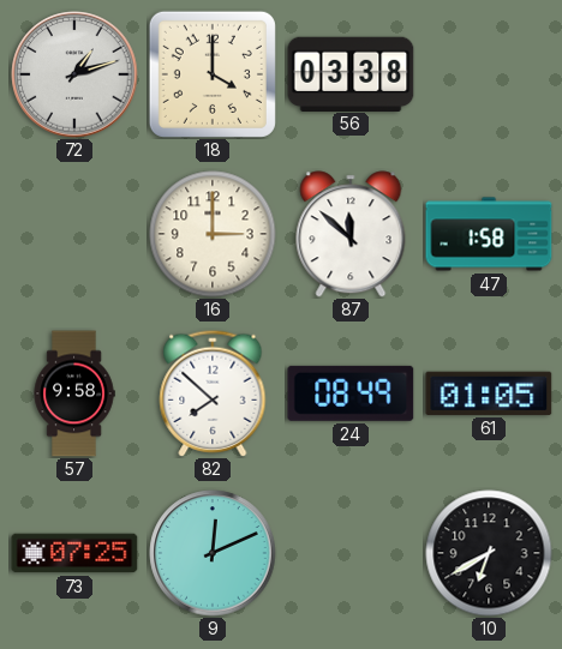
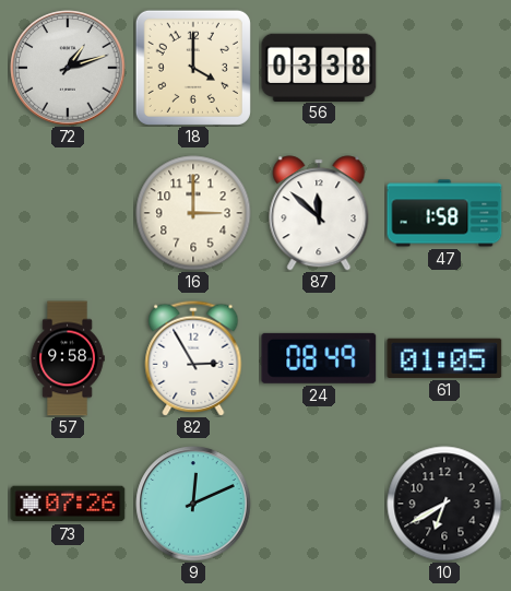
82: 7:52 -> 2:55
73: 07:25 -> 07:26
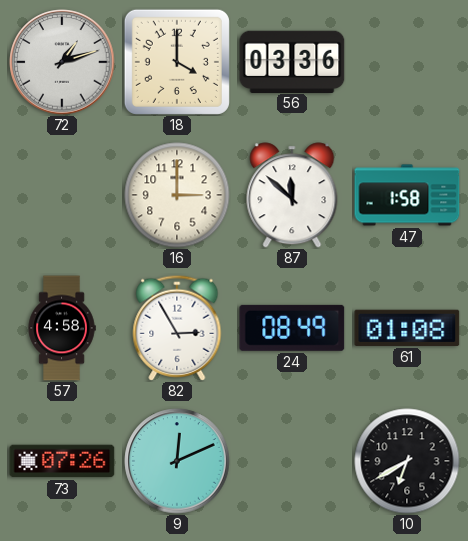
56: 03:38 -> 03:36
57: 9:58 -> 4:58
61: 01:05 -> 01:08
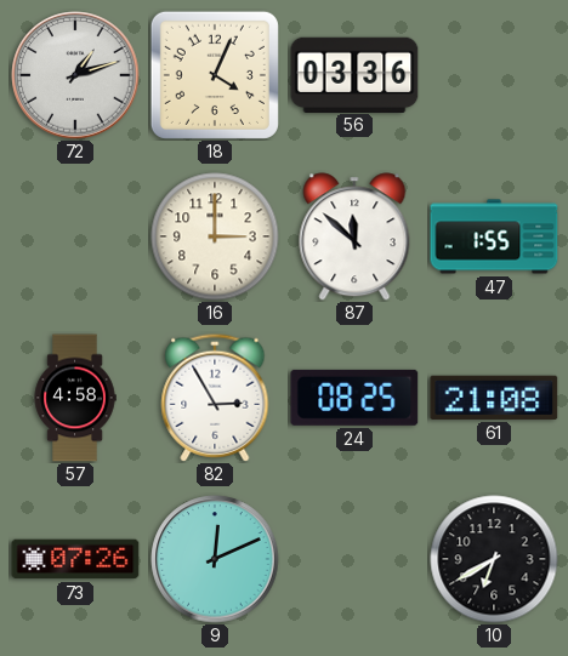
18: 4:00 -> 4:04
47: 1:58 -> 1:55
24: 08:49 -> 08:25
61: 01:08 -> 21:08
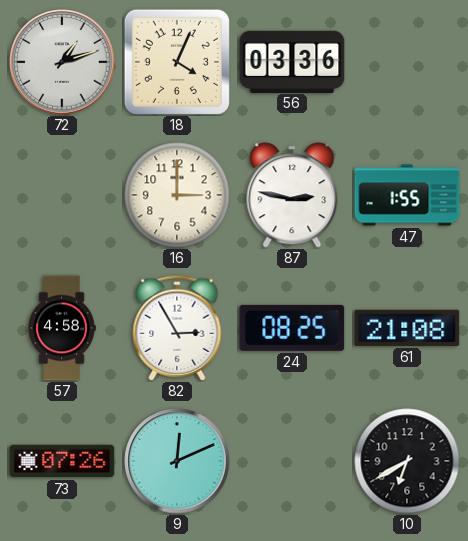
87: 11:52 -> 2:47
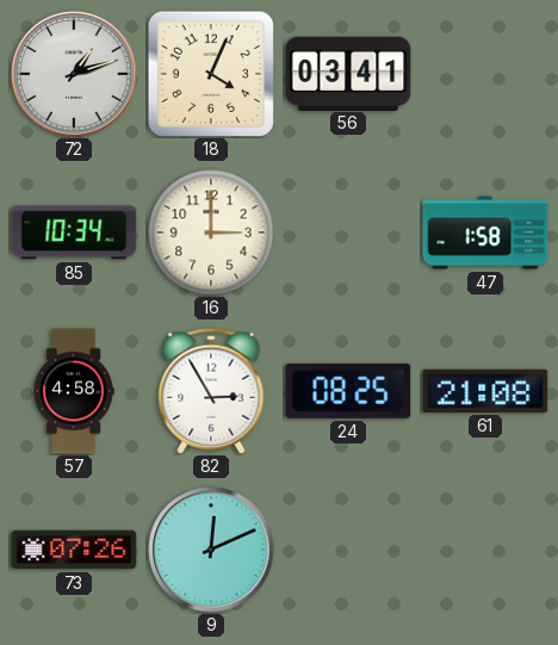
56: 03:36 -> 03:41
85: none -> 10:34
87: 2:47 -> none
47: 1:55 -> 1:58
10: 6:40 -> none
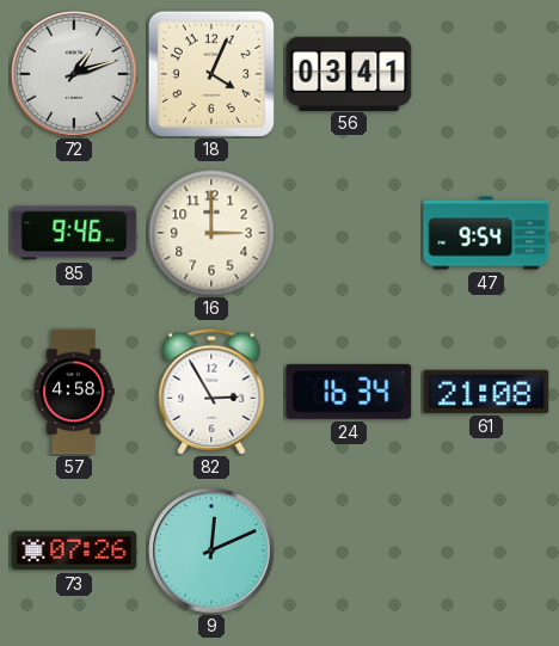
85: 10:34 -> 9:46
47: 1:58 -> 9:54
24: 08:25 -> 16:34
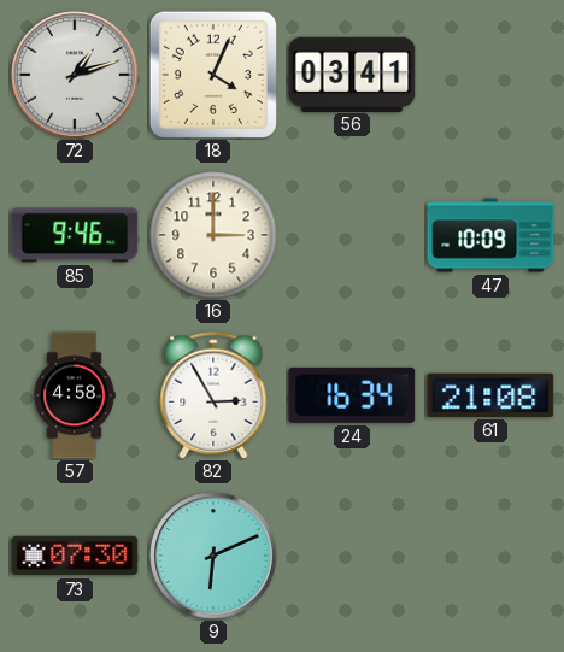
47: 9:54 -> 10:09
73: 07:26 -> 07:30
9: 12:11 -> 6:11
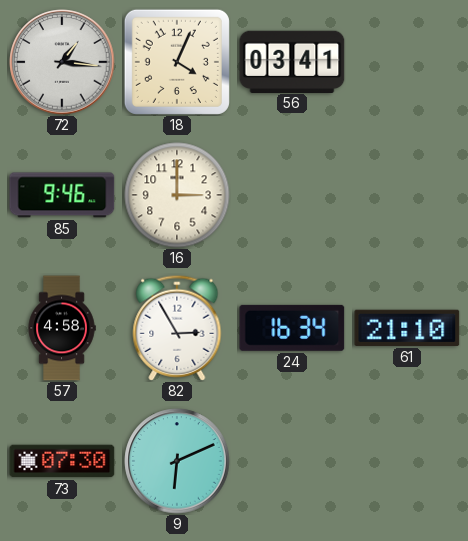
72: 1:12 -> 1:16
47: 10:09 -> none
61: 21:08 -> 21:10
